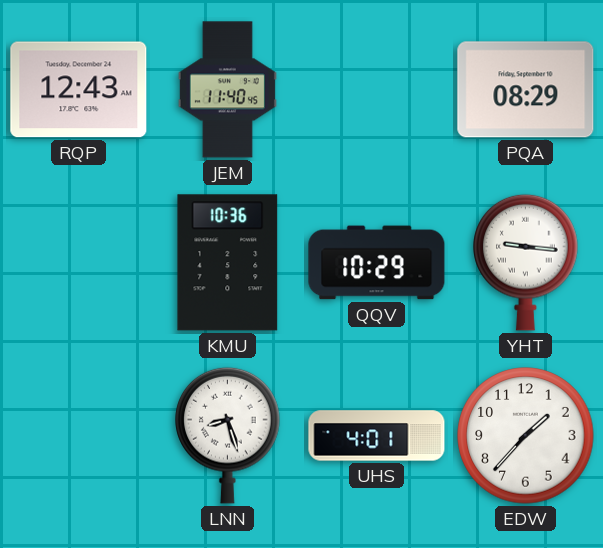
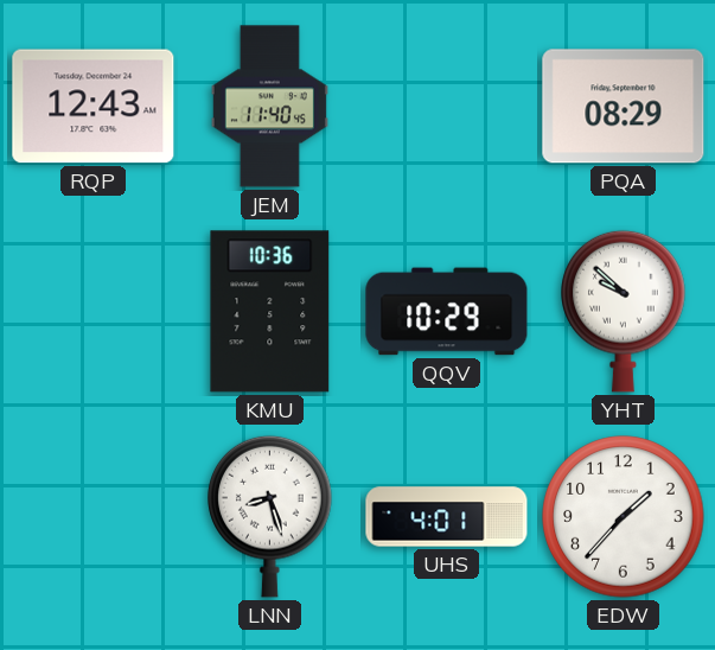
YHT: 9:16 -> 9:52
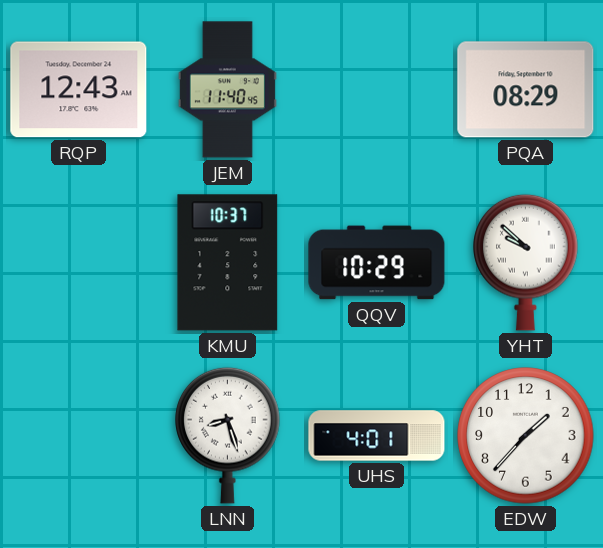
KMU: 10:36 -> 10:37
